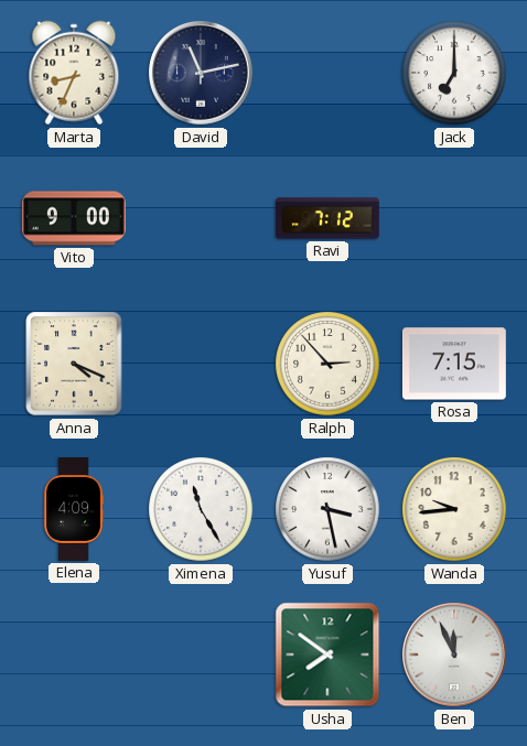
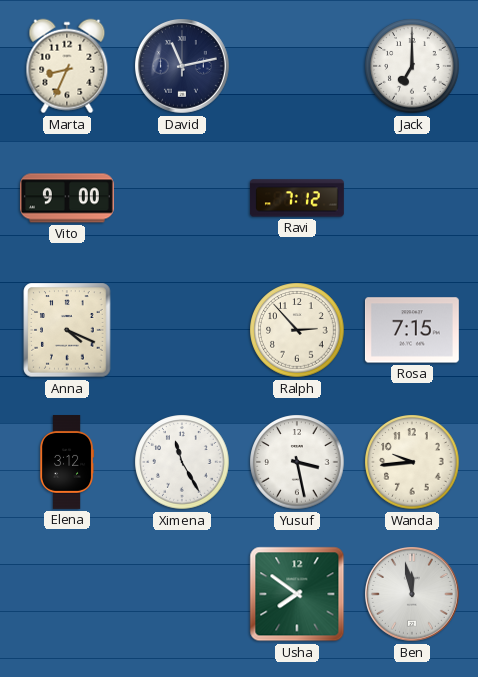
Elena: 4:09 -> 3:12
Ben: 11:56 -> 11:58
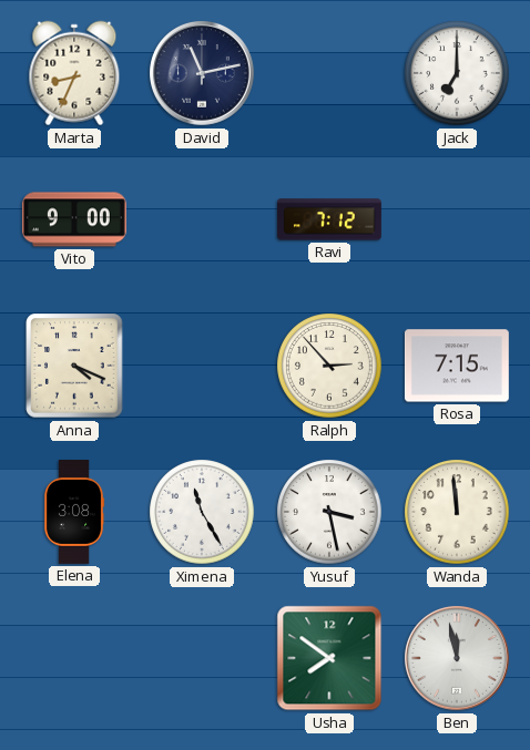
Elena: 3:12 -> 3:08
Wanda: 9:44 -> 11:59
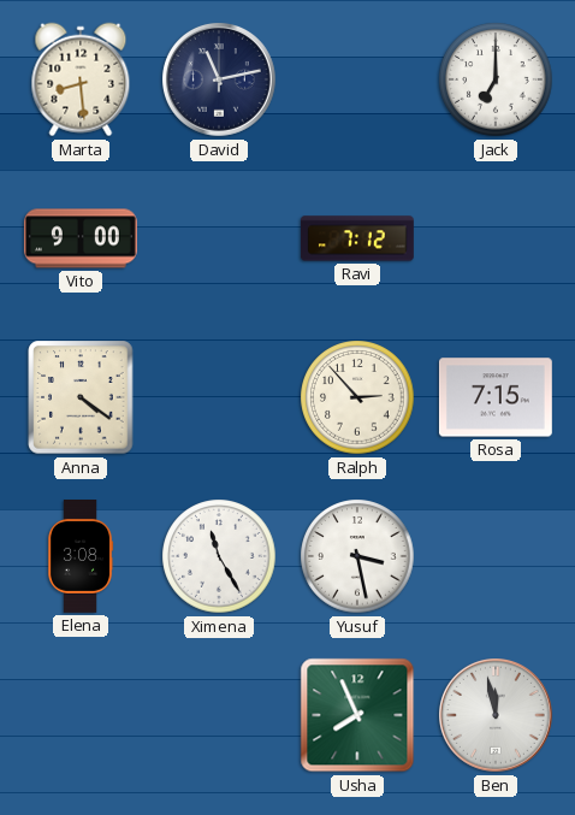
Marta: 8:34 -> 8:29
Anna: 4:19 -> 4:21
Wanda: 11:59 -> none
Usha: 7:51 -> 7:56
